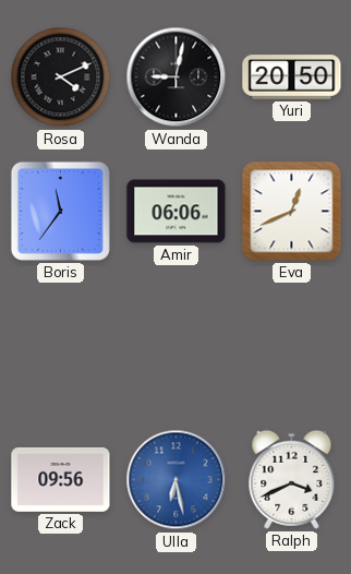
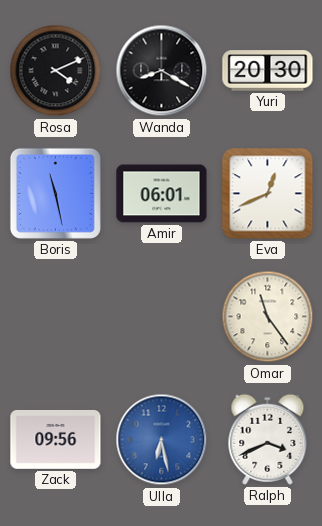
Wanda: 9:02 -> 8:20
Yuri: 20:50 -> 20:30
Boris: 11:36 -> 11:28
Amir: 06:06 -> 06:01
Omar: none -> 11:24
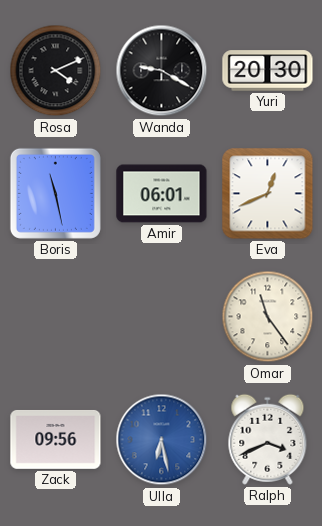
Wanda: 8:20 -> 9:20
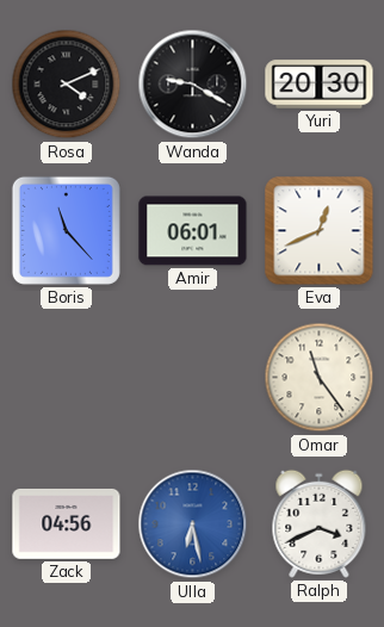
Boris: 11:28 -> 11:23
Zack: 09:56 -> 04:56
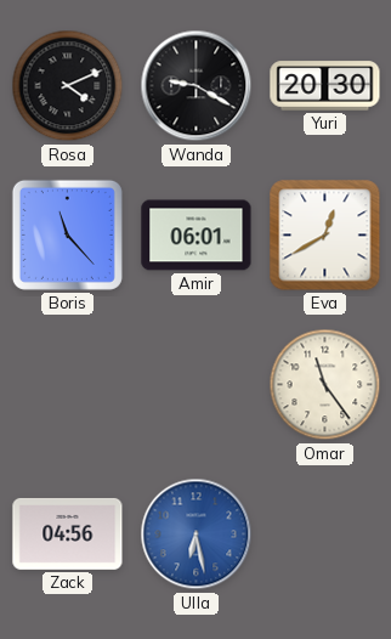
Eva: 12:41 -> 12:40
Ralph: 3:41 -> none
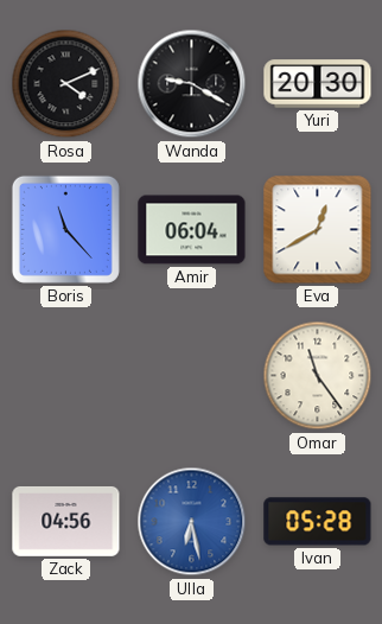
Amir: 06:01 -> 06:04
Ivan: none -> 05:28
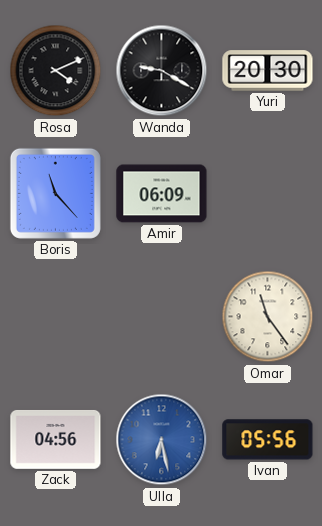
Amir: 06:04 -> 06:09
Eva: 12:40 -> none
Ivan: 05:28 -> 05:56
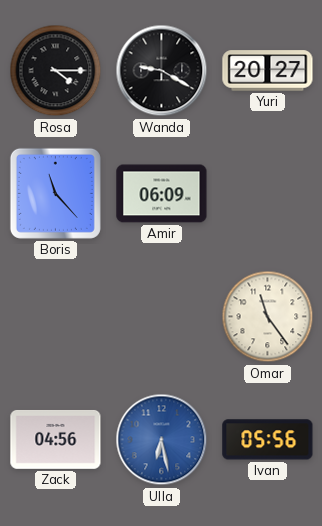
Rosa: 4:11 -> 4:15
Yuri: 20:30 -> 20:27
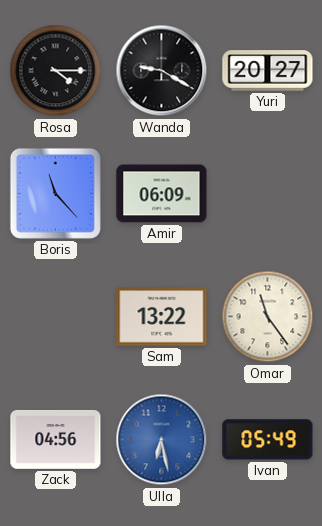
Sam: none -> 13:22
Ivan: 05:56 -> 05:49
